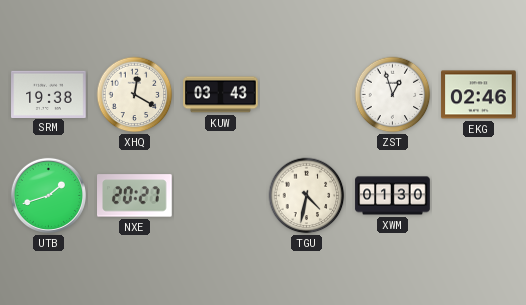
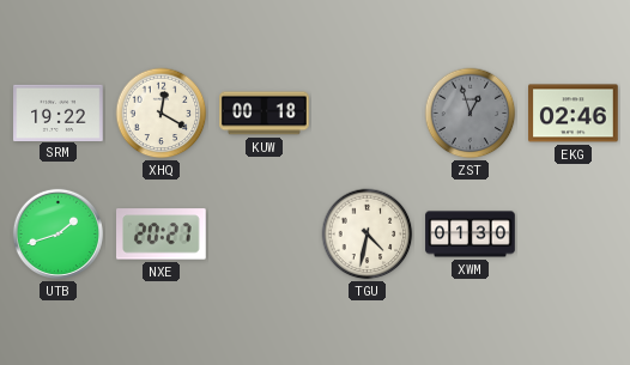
SRM: 19:38 -> 19:22
KUW: 03:43 -> 00:18
ZST dial: white -> grey
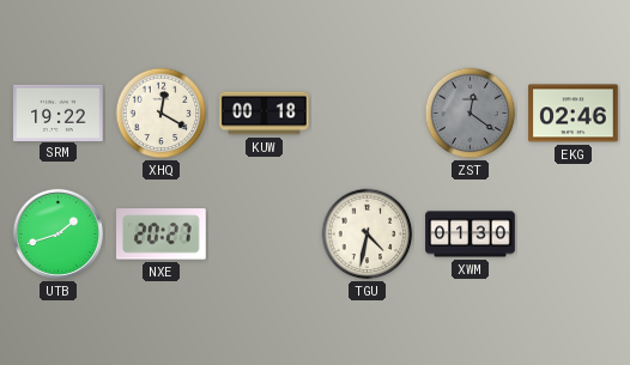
ZST: 12:57 -> 12:21
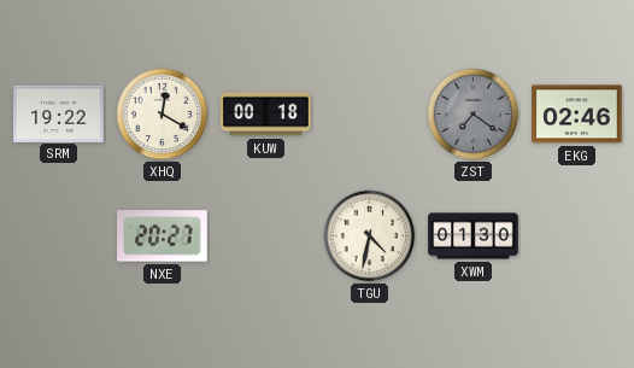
ZST: 12:21 -> 7:21
UTB: 1:42 -> none
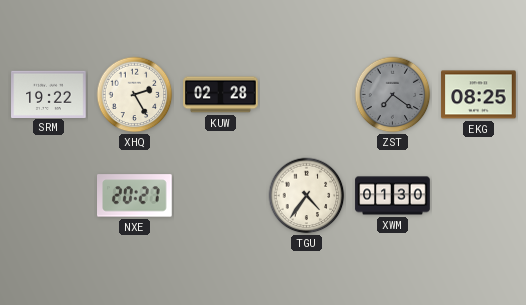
XHQ: 12:20 -> 2:25
KUW: 00:18 -> 02:28
EKG: 02:46 -> 08:25
TGU: 4:32 -> 4:36
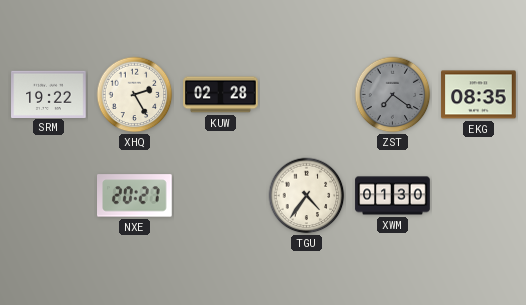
EKG: 08:25 -> 08:35
